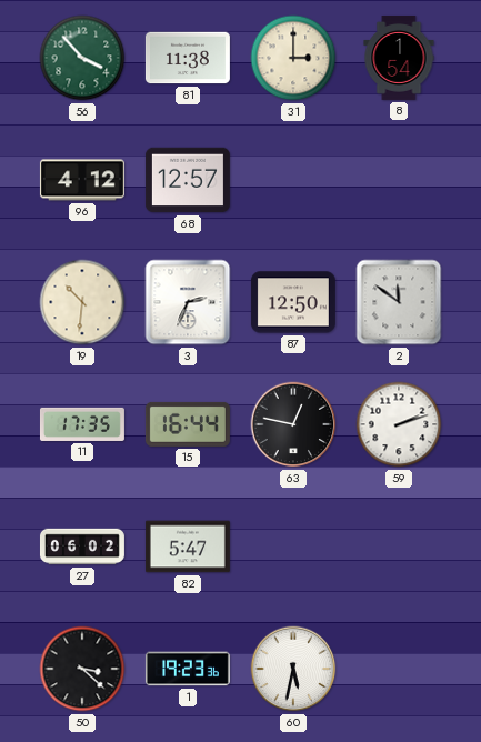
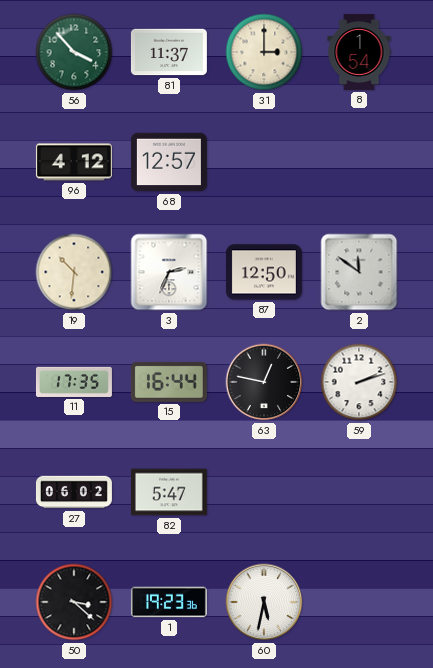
81: 11:38 -> 11:37
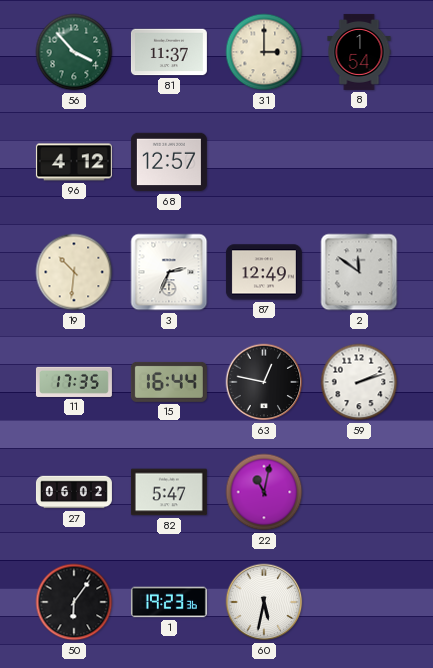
87: 12:50 -> 12:49
22: none -> 11:02
50: 3:22 -> 6:06
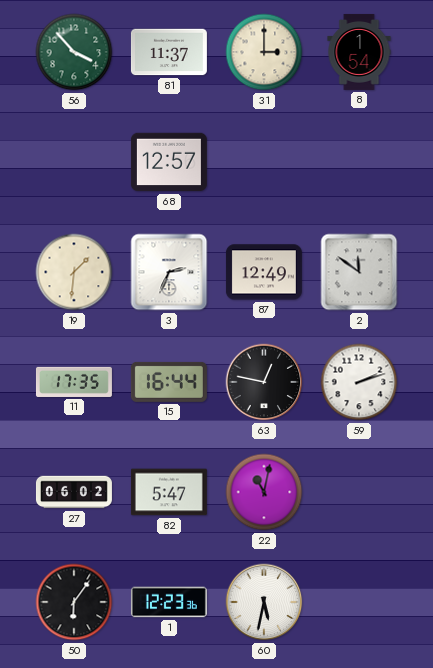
96: 4:12 -> none
19: 10:31 -> 1:31
1: 19:23 -> 12:23
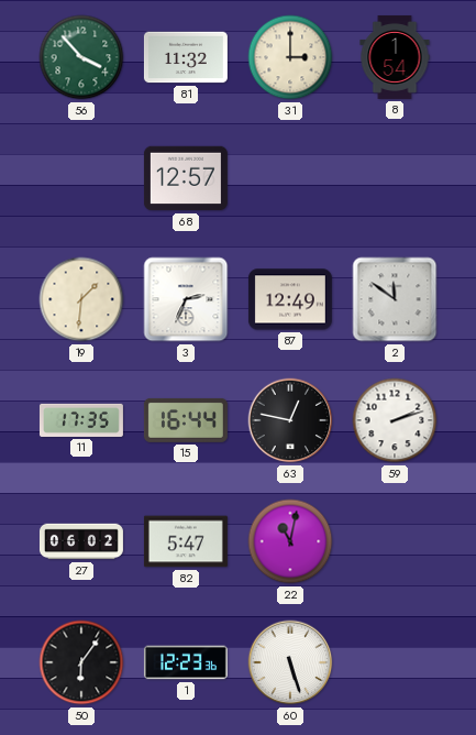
81: 11:37 -> 11:32
60: 5:32 -> 5:27
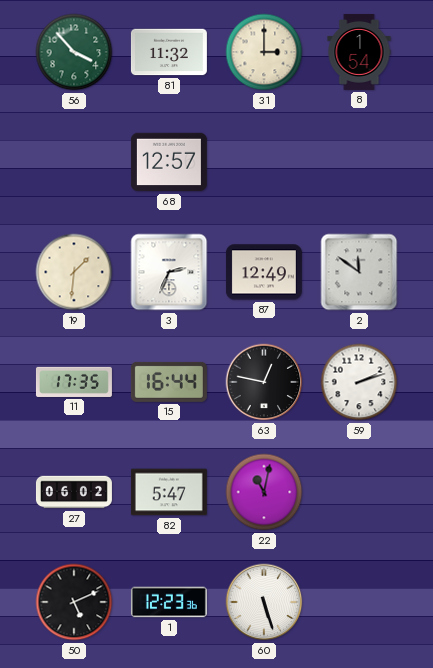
50: 6:06 -> 5:11
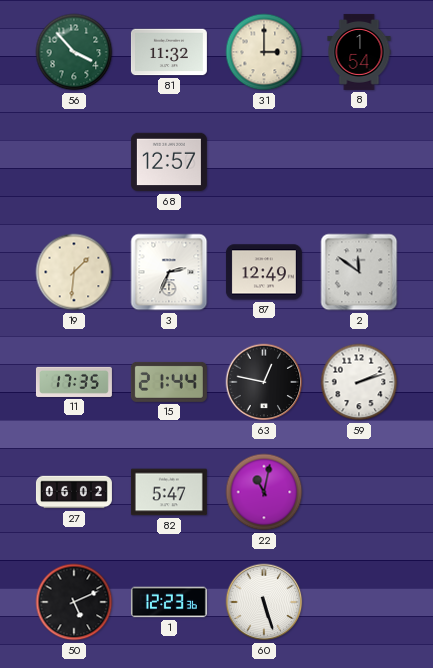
15: 16:44 -> 21:44
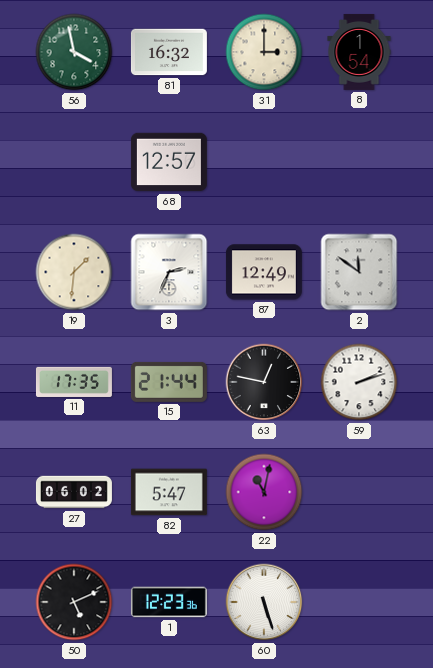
56: 3:53 -> 3:58
81: 11:32 -> 16:32
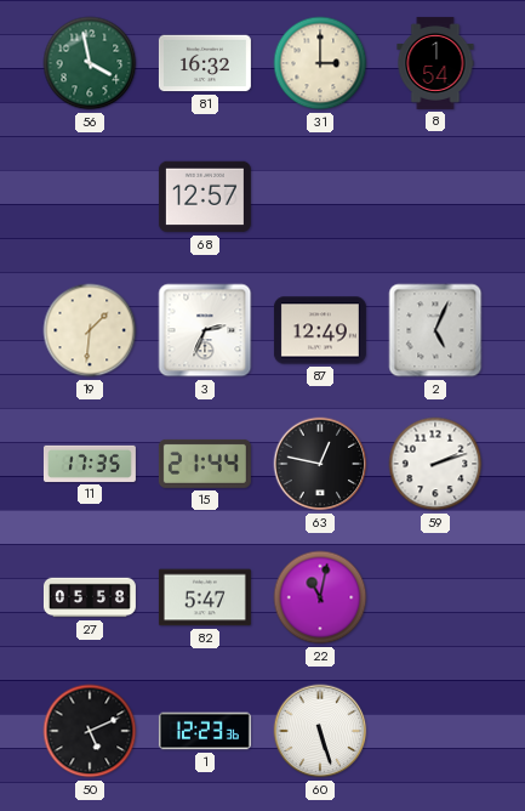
2: 11:51 -> 5:04
27: 06:02 -> 05:58
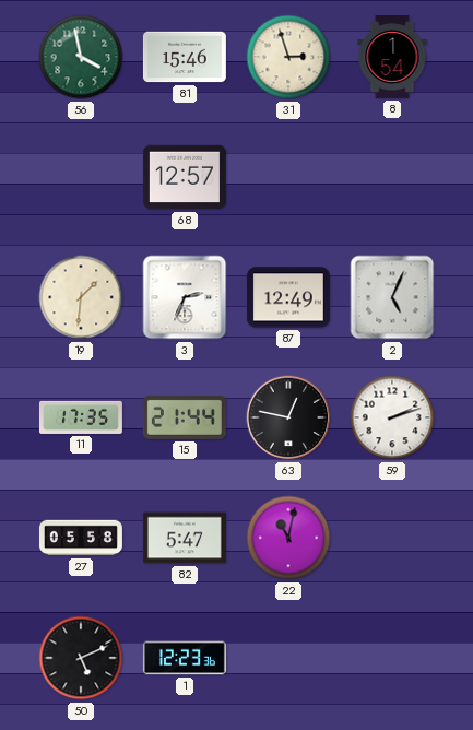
81: 16:32 -> 15:46
31: 3:00 -> 2:57
60: 5:27 -> none
